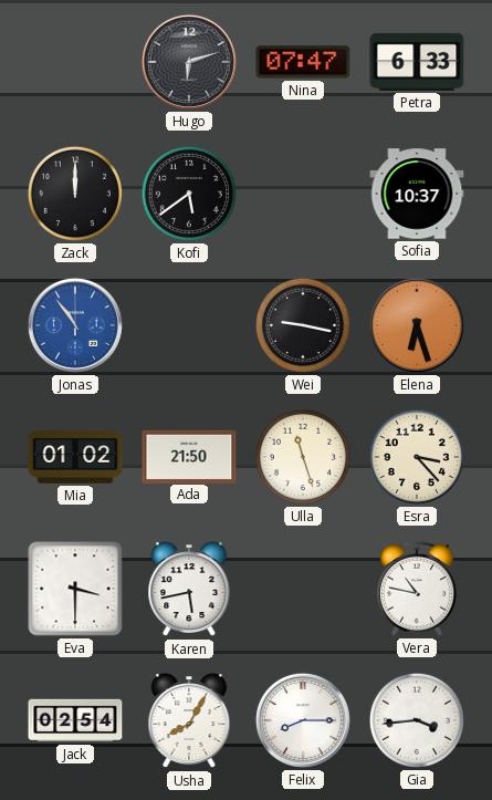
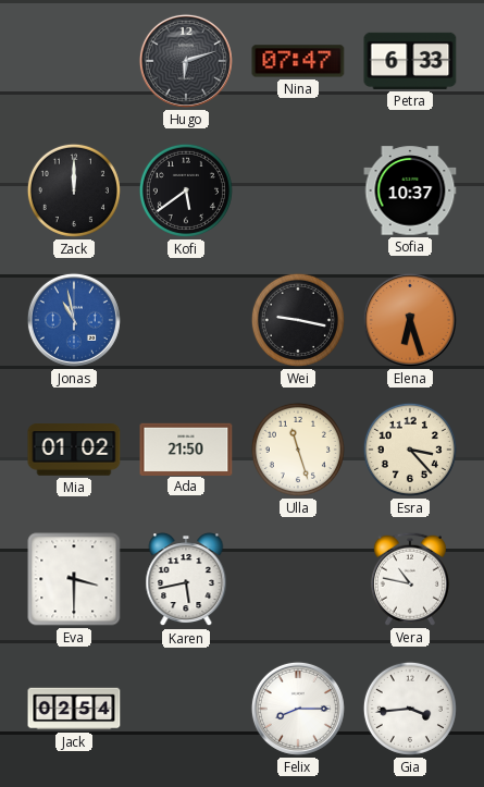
Jonas: 10:54 -> 10:58
Usha: 8:05 -> none
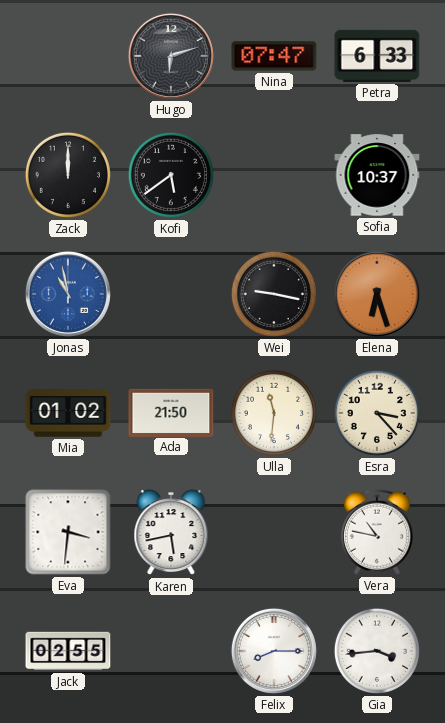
Ulla: 11:27 -> 11:31
Eva: 3:30 -> 3:31
Jack: 02:54 -> 02:55
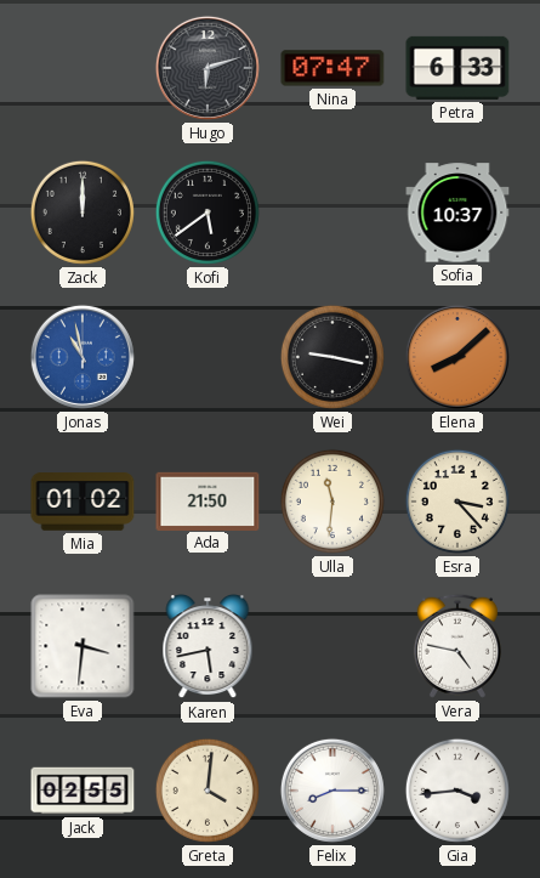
Elena: 6:27 -> 8:08
Vera: 10:47 -> 4:47
Greta: none -> 4:01
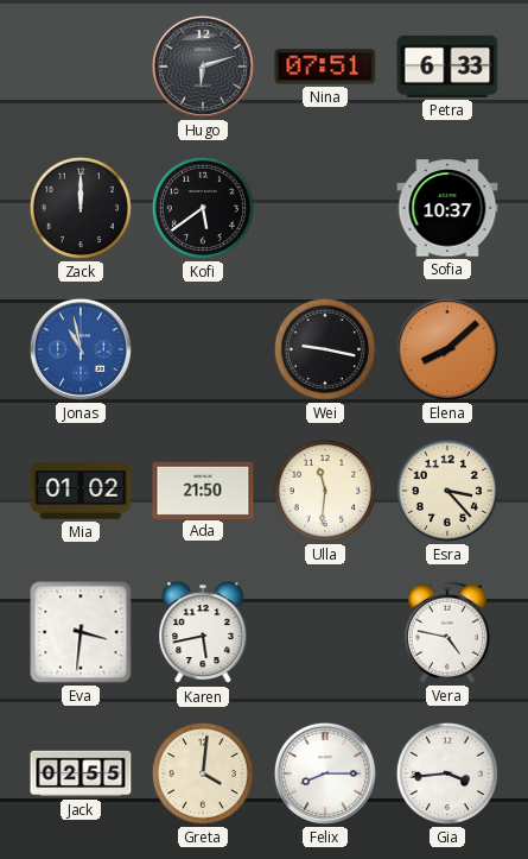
Nina: 07:47 -> 07:51
